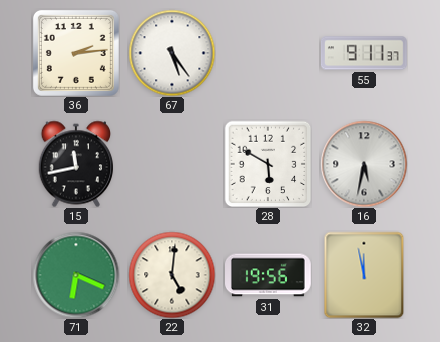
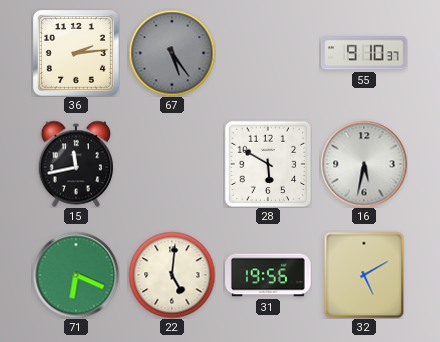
67 dial: white -> grey
55: 9:11 -> 9:10
32: 11:58 -> 5:10
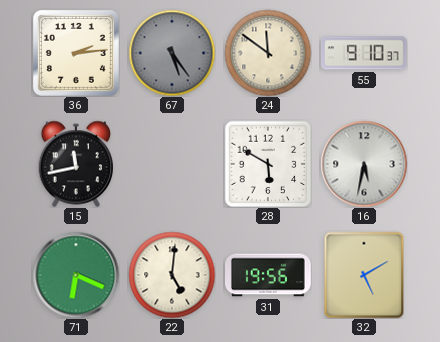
24: none -> 11:51
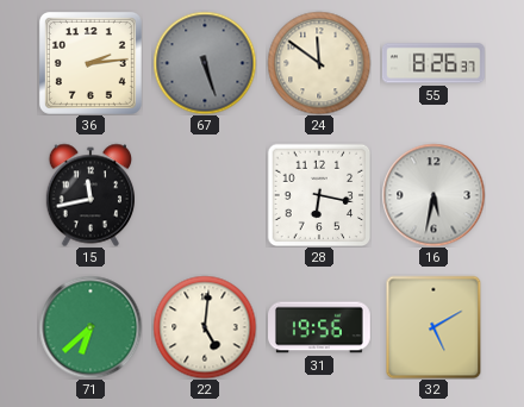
67: 5:24 -> 5:27
55: 9:10 -> 8:26
28: 5:50 -> 6:17
71: 6:19 -> 6:38
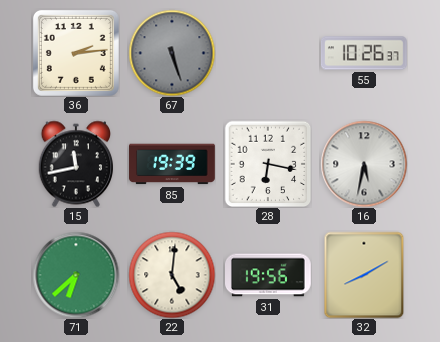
24: 11:51 -> none
55: 8:26 -> 10:26
85: none -> 19:39
32: 5:10 -> 8:10
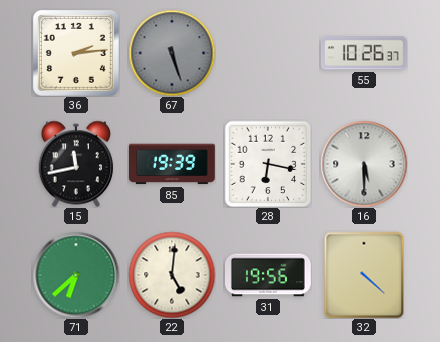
16: 5:32 -> 5:30
32: 8:10 -> 4:22
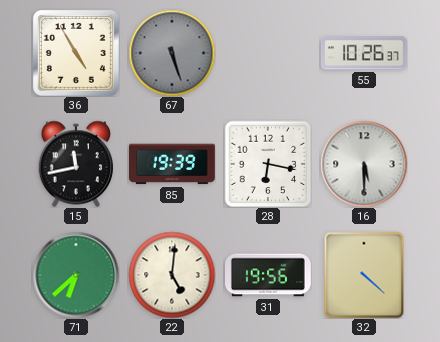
36: 2:14 -> 4:55
